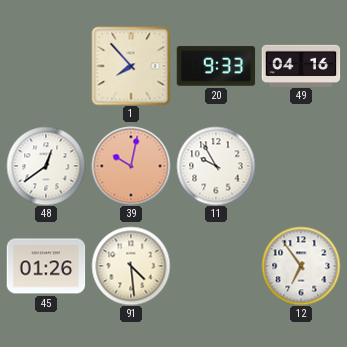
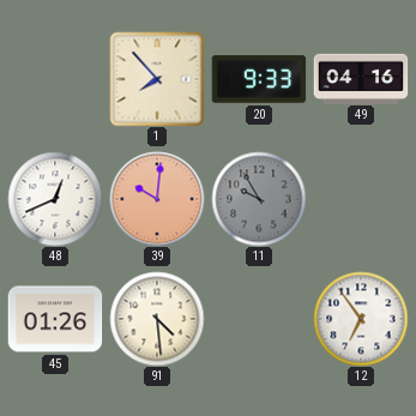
48: 12:39 -> 12:41
39: 10:02 -> 10:01
11 dial: white -> grey
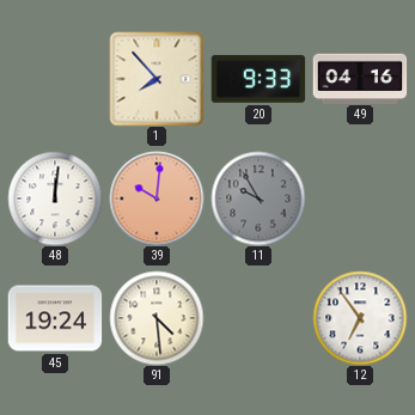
48: 12:41 -> 12:01
45: 01:26 -> 19:24
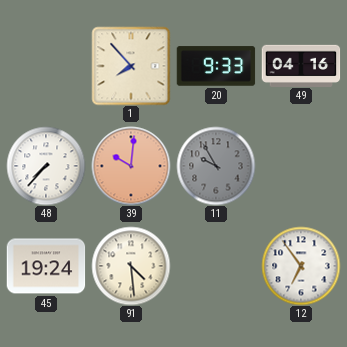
48: 12:01 -> 7:37
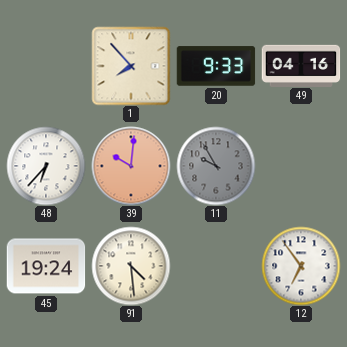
48: 7:37 -> 6:37
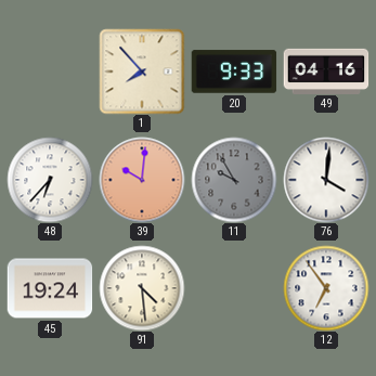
76: none -> 4:01
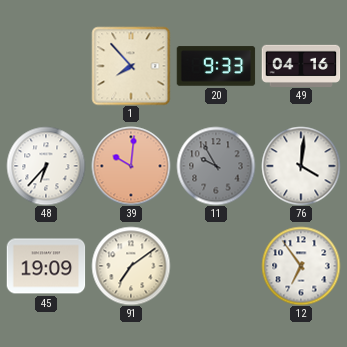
45: 19:24 -> 19:09
91: 4:29 -> 7:09
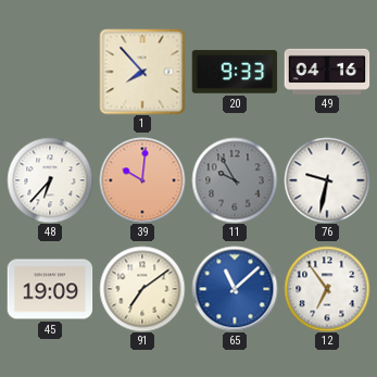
76: 4:01 -> 9:32
65: none -> 11:08
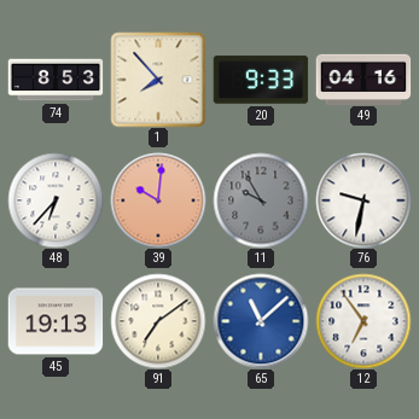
74: none -> 8:53
45: 19:09 -> 19:13
